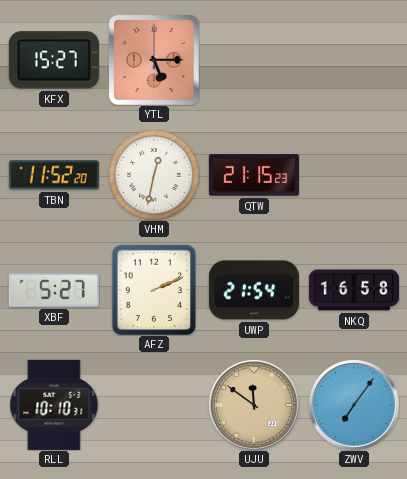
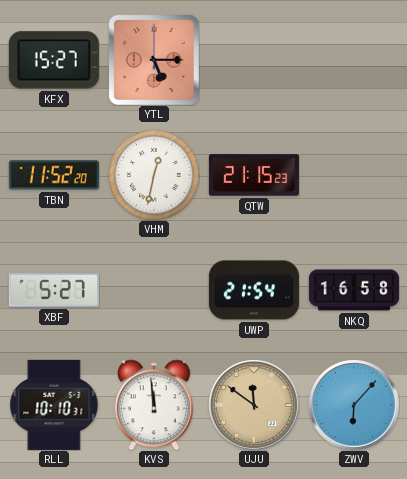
AFZ: 2:11 -> none
KVS: none -> 11:59
ZWV: 7:06 -> 6:07
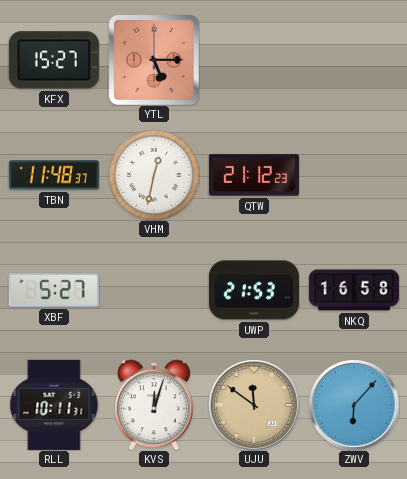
TBN: 11:52 -> 11:48
QTW: 21:15 -> 21:12
UWP: 21:54 -> 21:53
RLL: 10:10 -> 10:11
KVS: 11:59 -> 12:03
